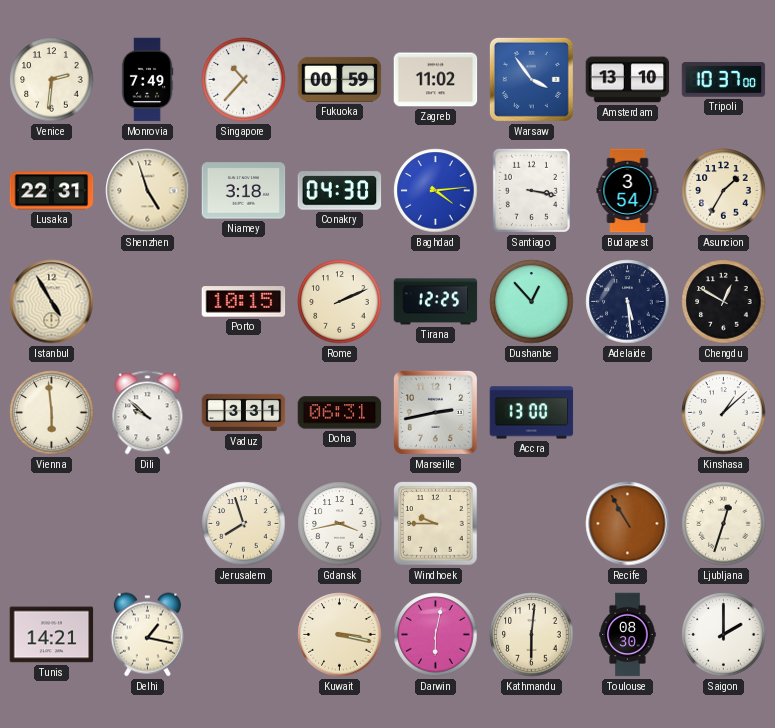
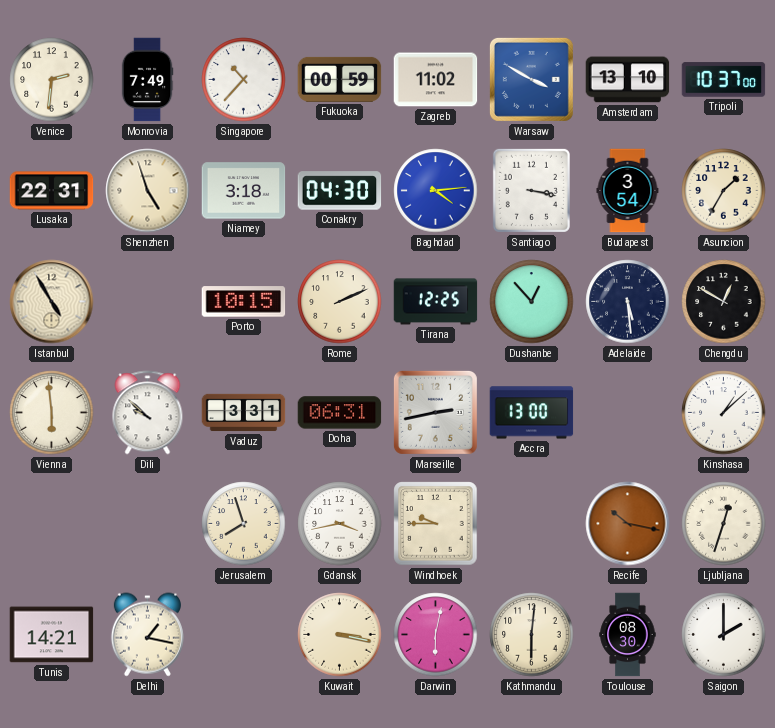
Warsaw: 3:54 -> 3:50
Recife: 10:55 -> 10:17
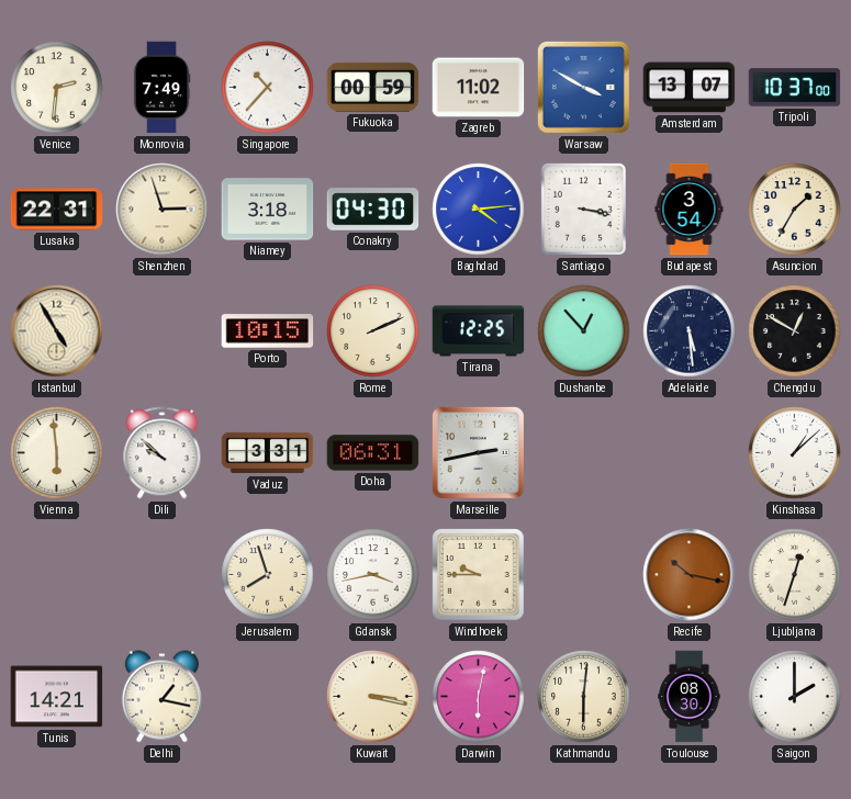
Amsterdam: 13:10 -> 13:07
Shenzhen: 4:57 -> 2:57
Accra: 13:00 -> none
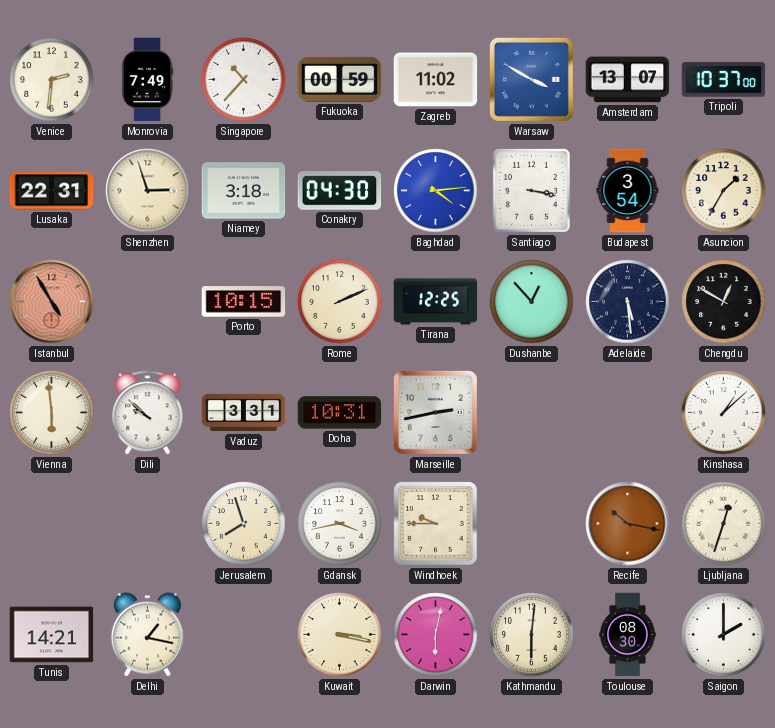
Istanbul dial: cream -> salmon
Doha: 06:31 -> 10:31
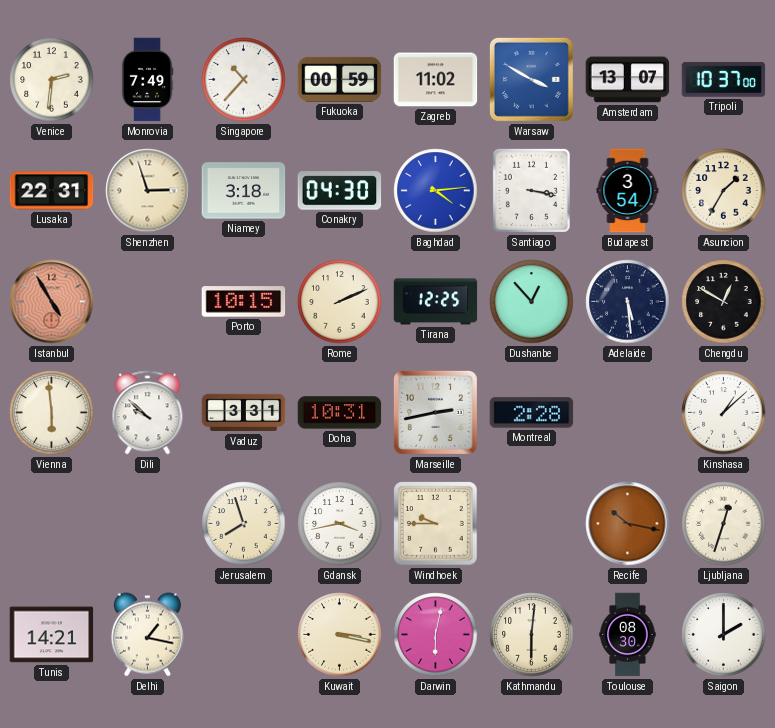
Montreal: none -> 2:28
